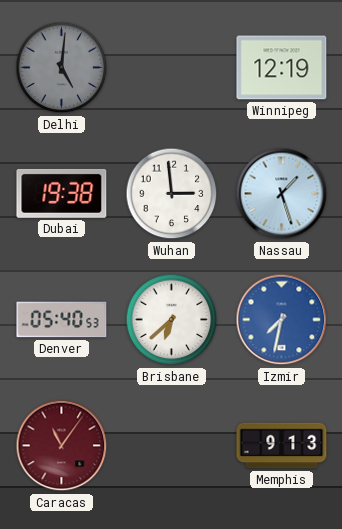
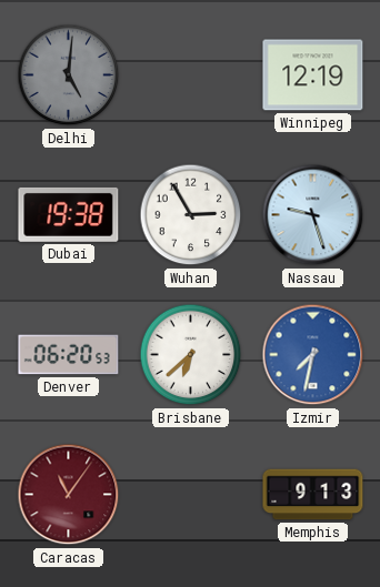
Wuhan: 2:59 -> 2:55
Nassau: 1:27 -> 9:27
Denver: 05:40 -> 06:20
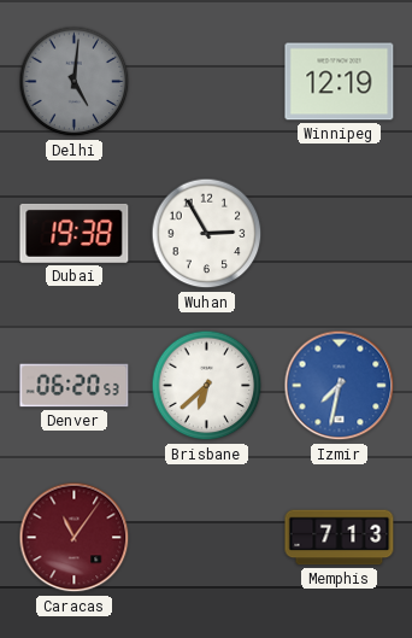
Nassau: 9:27 -> none
Memphis: 9:13 -> 7:13
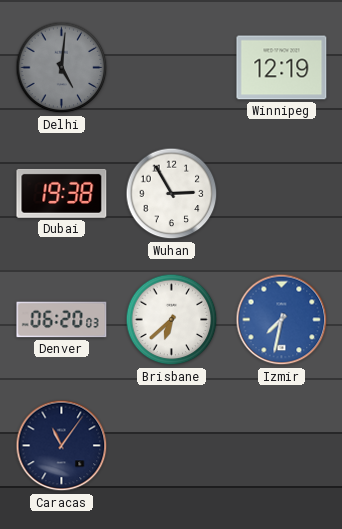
Denver: 06:20:53 -> 06:20:03
Caracas dial: burgundy -> navy
Memphis: 7:13 -> none
